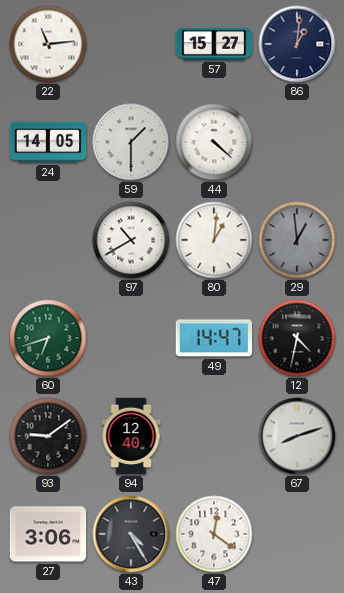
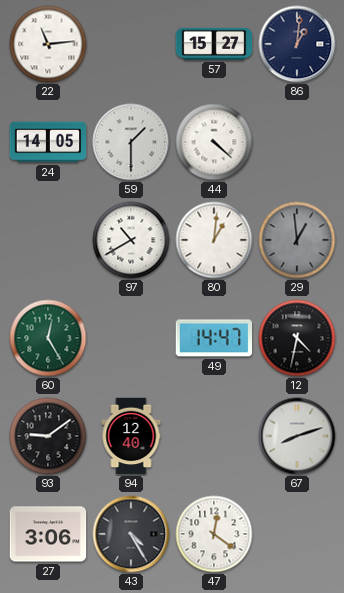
60: 6:42 -> 12:25
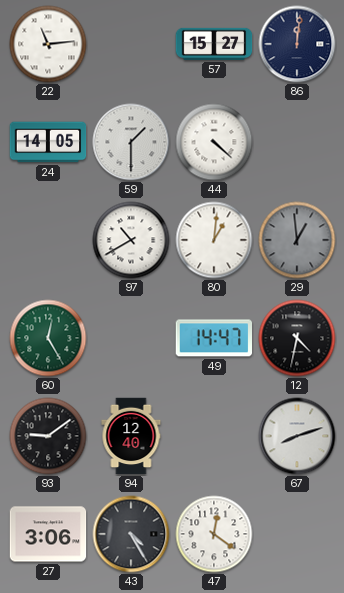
86: 1:01 -> 12:01
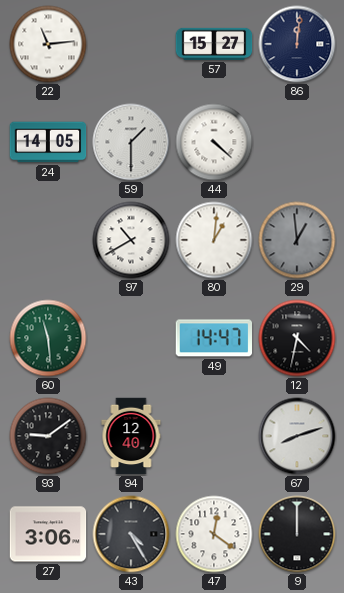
60: 12:25 -> 11:29
9: none -> 12:00
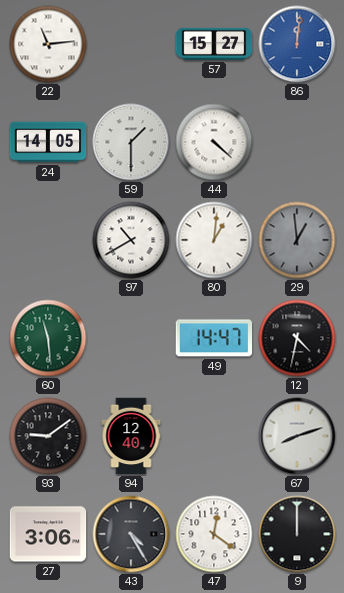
86 dial: navy -> blue
